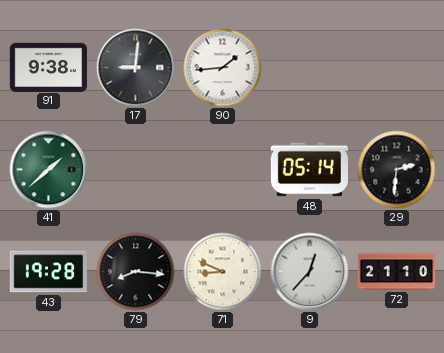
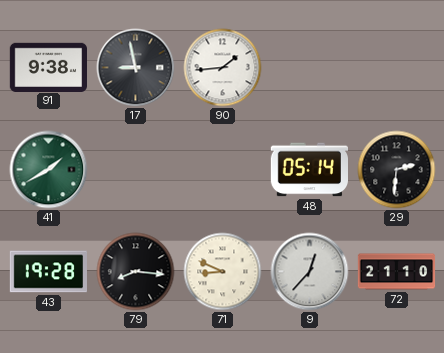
17: 9:01 -> 8:58
41: 1:38 -> 1:40
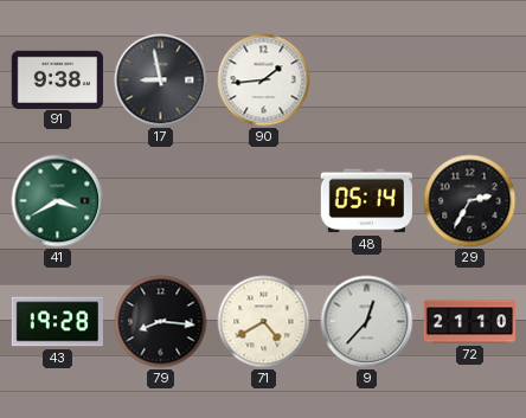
41: 1:40 -> 3:40
29: 2:31 -> 2:35
71: 8:49 -> 4:40
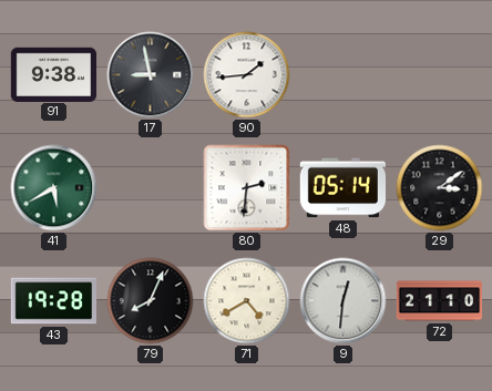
41: 3:40 -> 5:40
80: none -> 2:31
29: 2:35 -> 3:09
79: 8:16 -> 8:04
9: 12:37 -> 12:31
